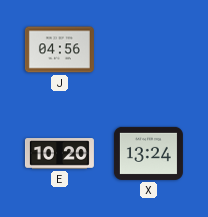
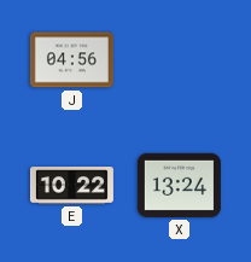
E: 10:20 -> 10:22
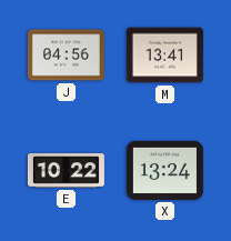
M: none -> 13:41
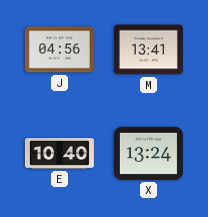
E: 10:22 -> 10:40
